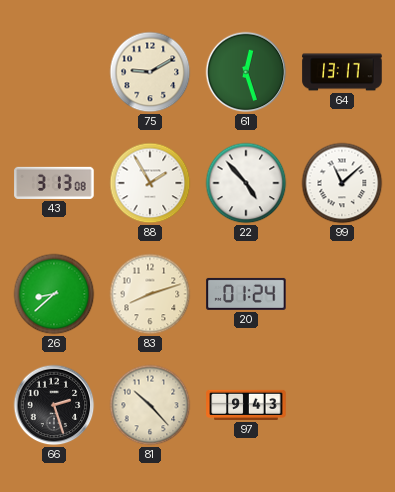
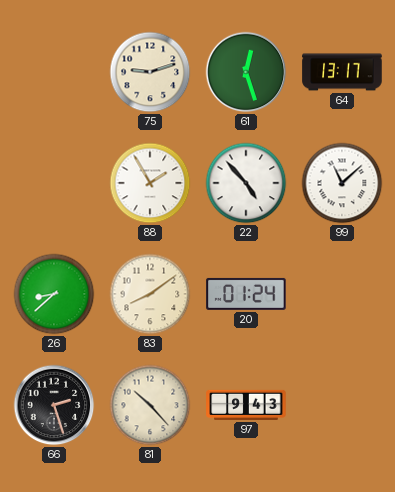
75: 9:10 -> 9:12
43: 3:13 -> none
83: 8:12 -> 8:09
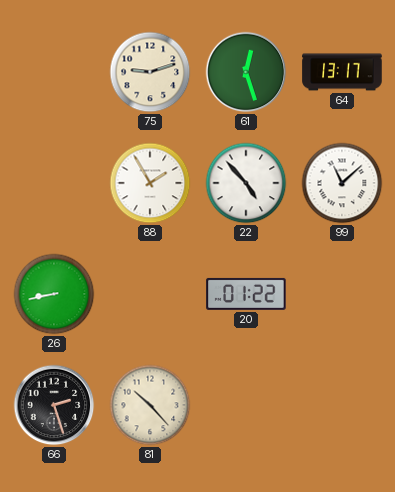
26: 8:38 -> 8:43
83: 8:09 -> none
20: 01:24 -> 01:22
97: 9:43 -> none
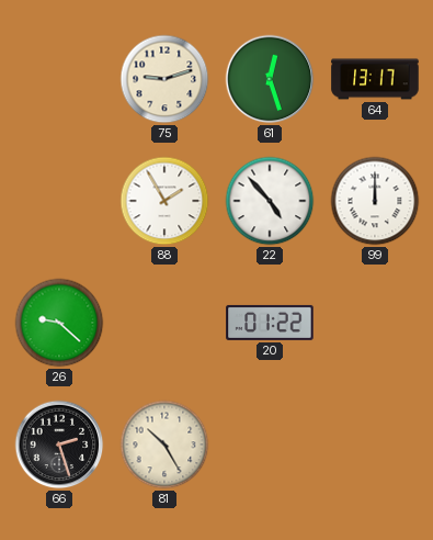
99: 11:08 -> 12:00
26: 8:43 -> 9:22
81: 10:23 -> 10:25
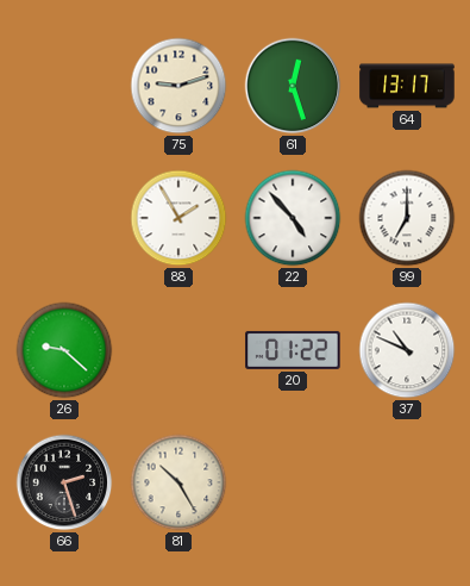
99: 12:00 -> 7:00
37: none -> 10:49
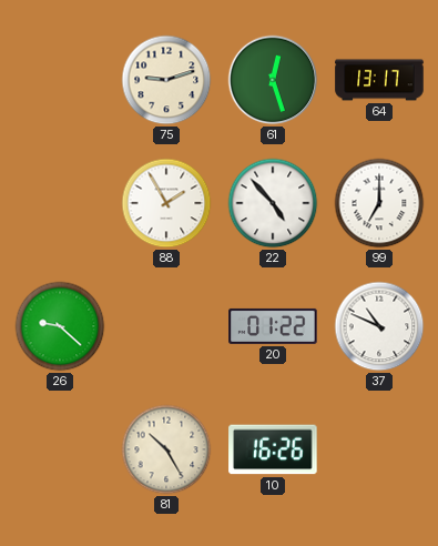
66: 2:27 -> none
10: none -> 16:26
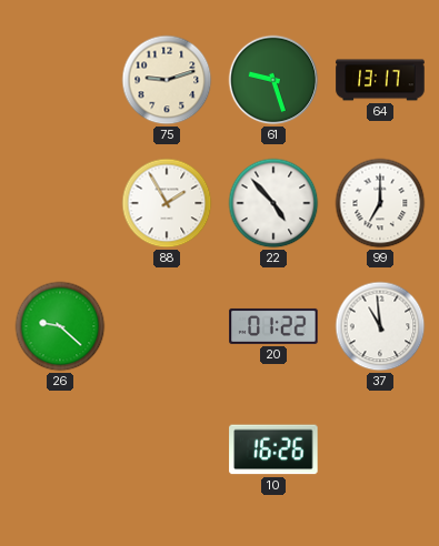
61: 12:27 -> 9:27
37: 10:49 -> 10:59
81: 10:25 -> none
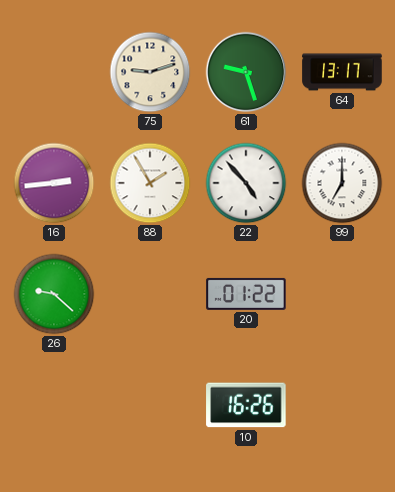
16: none -> 2:44
37: 10:59 -> none
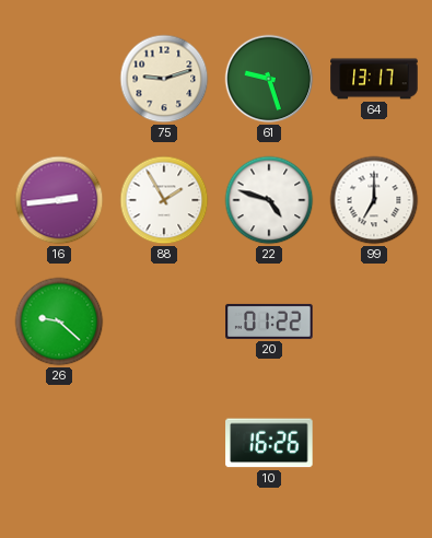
22: 4:53 -> 4:48
